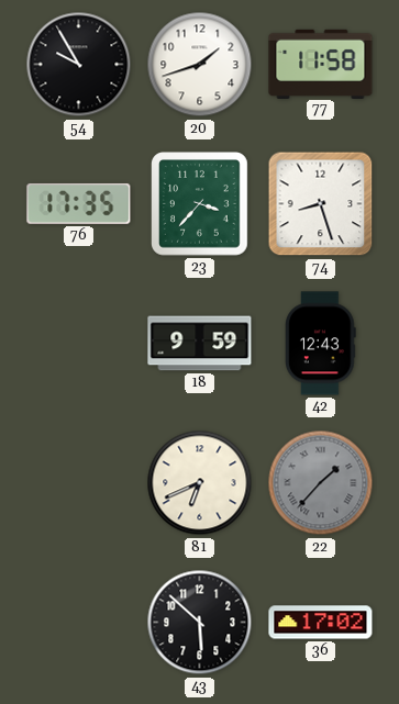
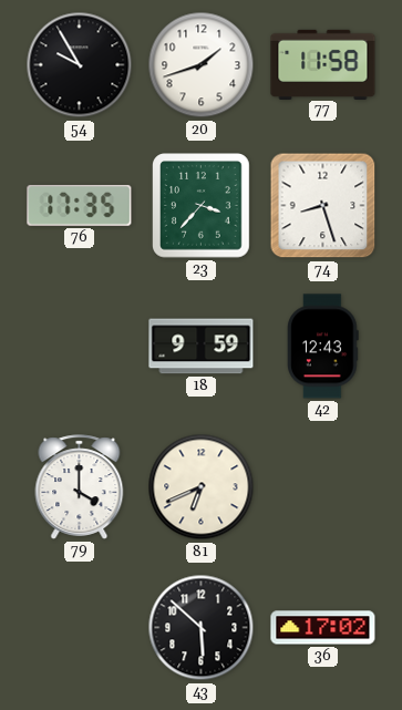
79: none -> 4:00
22: 1:37 -> none
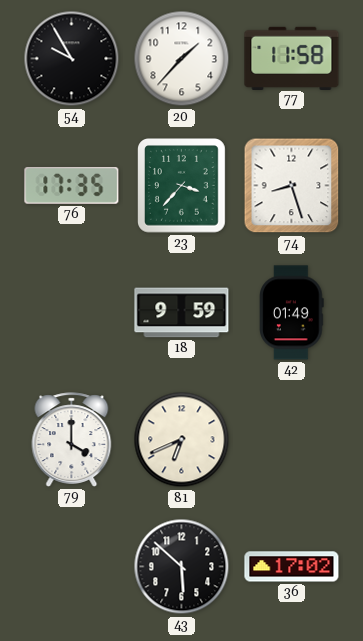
20: 1:42 -> 1:37
42: 12:43 -> 01:49
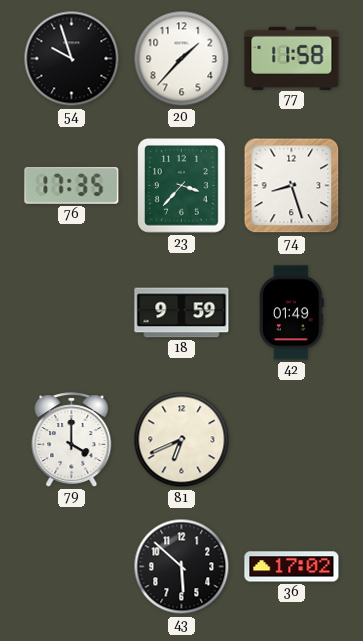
54: 9:55 -> 9:57
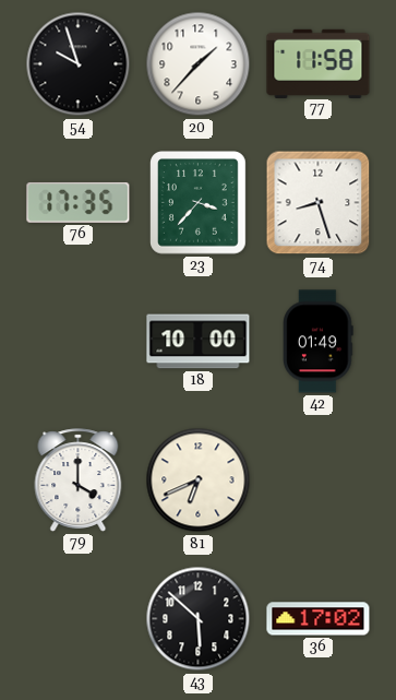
18: 9:59 -> 10:00
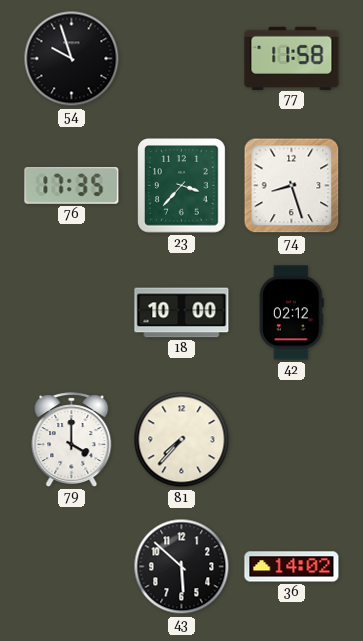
20: 1:37 -> none
42: 01:49 -> 02:12
81: 6:41 -> 7:37
36: 17:02 -> 14:02
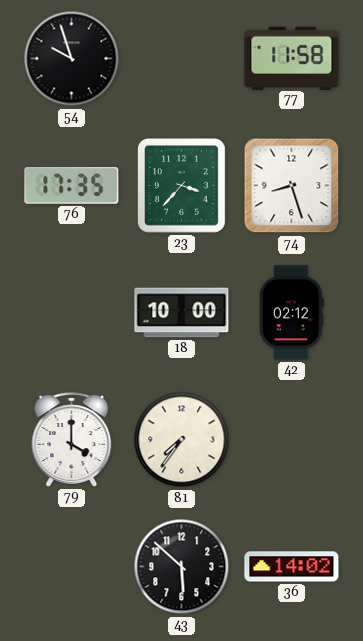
81: 7:37 -> 7:36
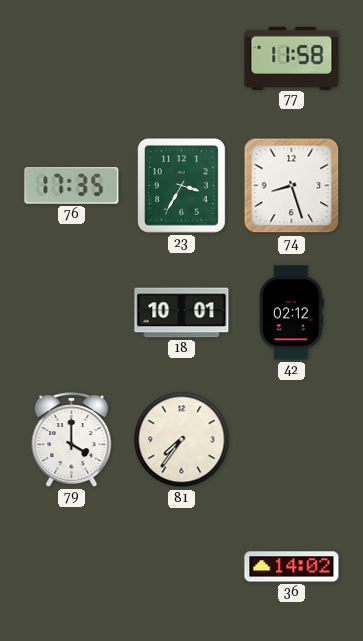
54: 9:57 -> none
23: 3:37 -> 3:35
18: 10:00 -> 10:01
43: 5:52 -> none
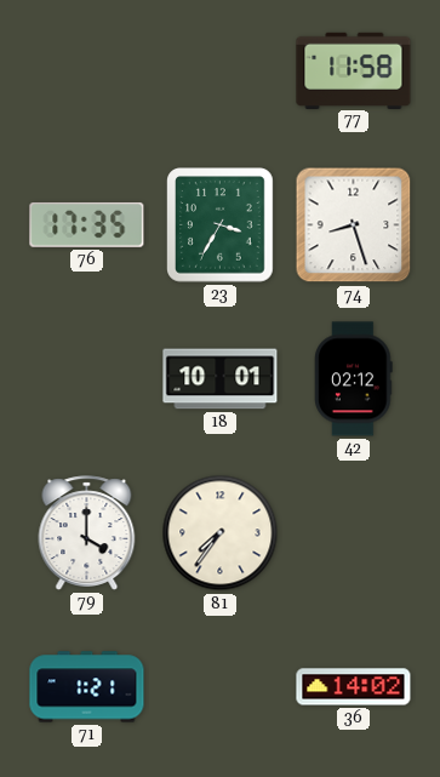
71: none -> 1:21
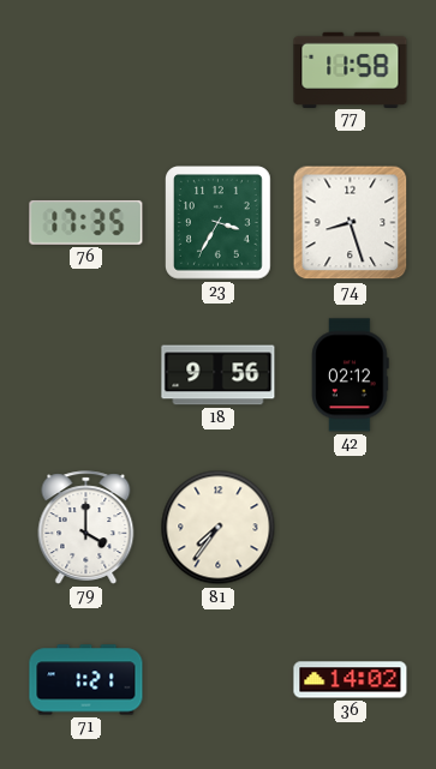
18: 10:01 -> 9:56
